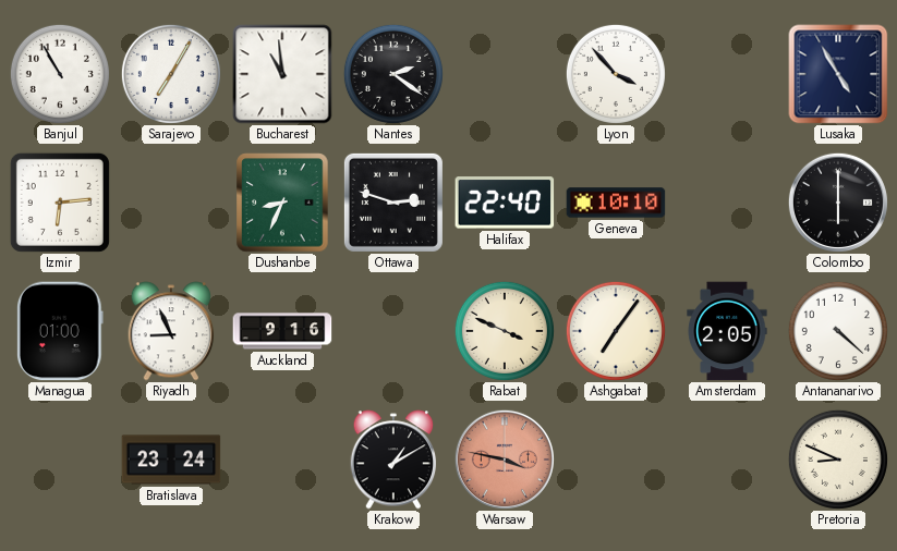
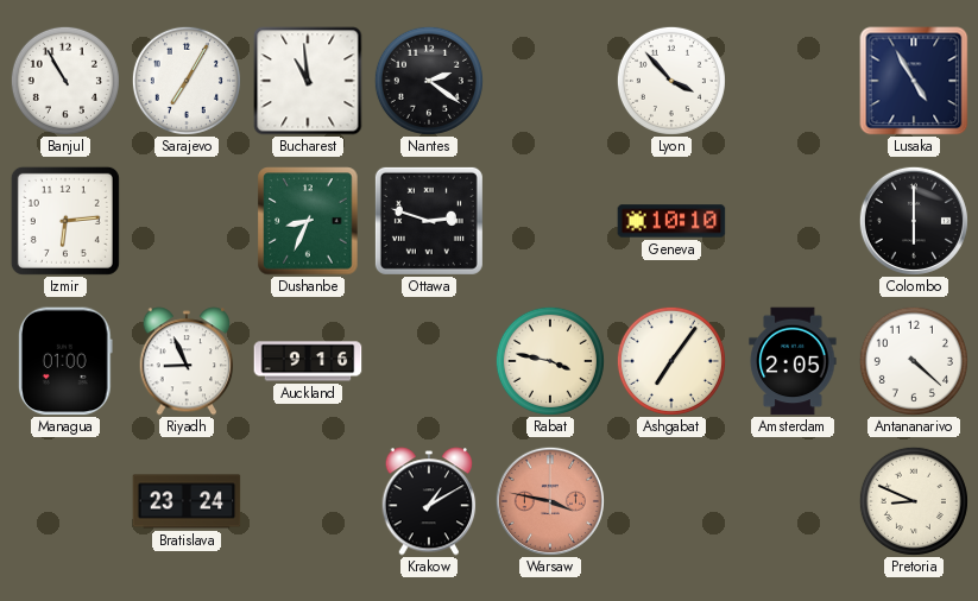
Halifax: 22:40 -> none
Rabat: 3:49 -> 3:47
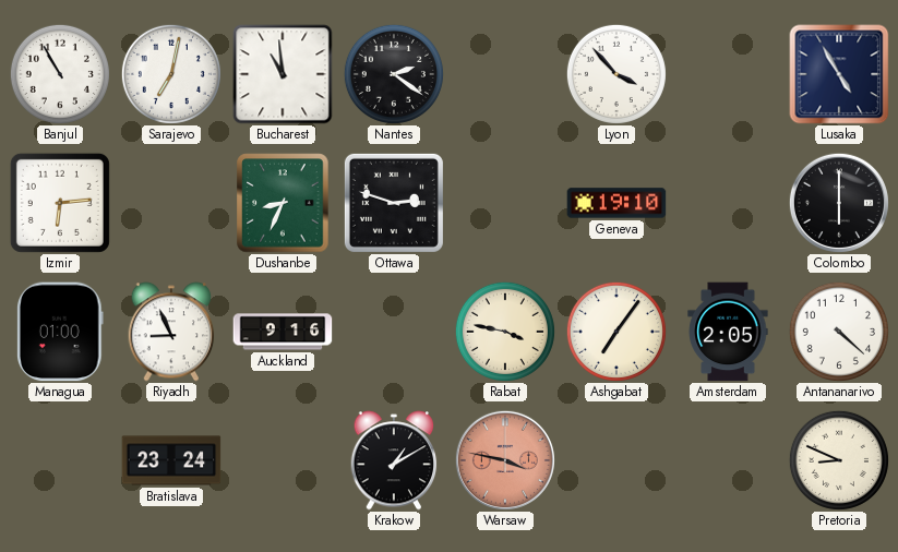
Sarajevo: 7:05 -> 7:02
Geneva: 10:10 -> 19:10
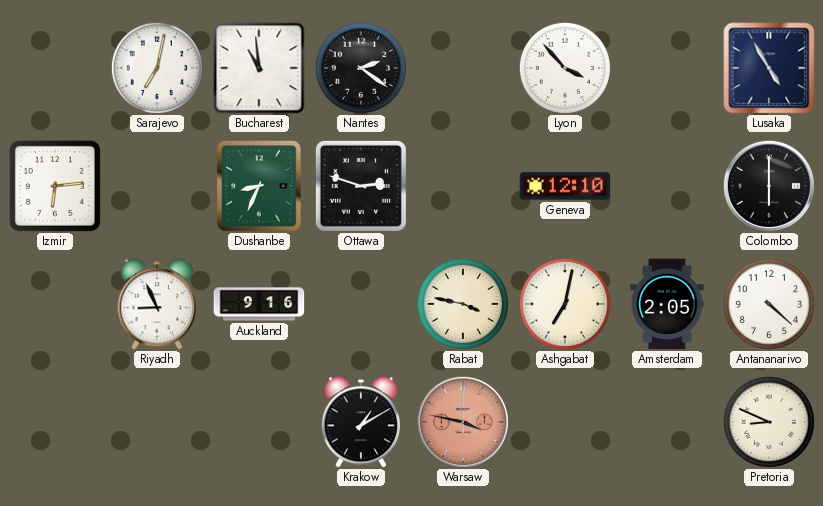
Banjul: 10:55 -> none
Geneva: 19:10 -> 12:10
Managua: 01:00 -> none
Ashgabat: 7:06 -> 7:02
Bratislava: 23:24 -> none
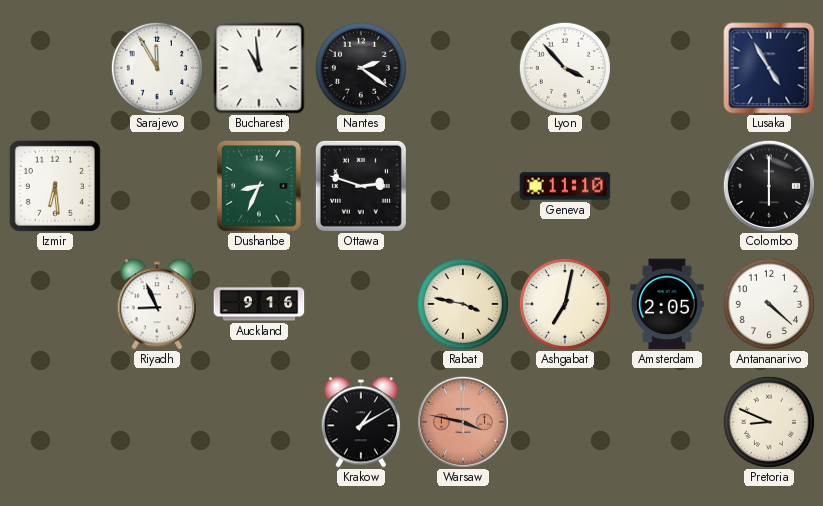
Sarajevo: 7:02 -> 11:55
Izmir: 6:14 -> 6:29
Geneva: 12:10 -> 11:10
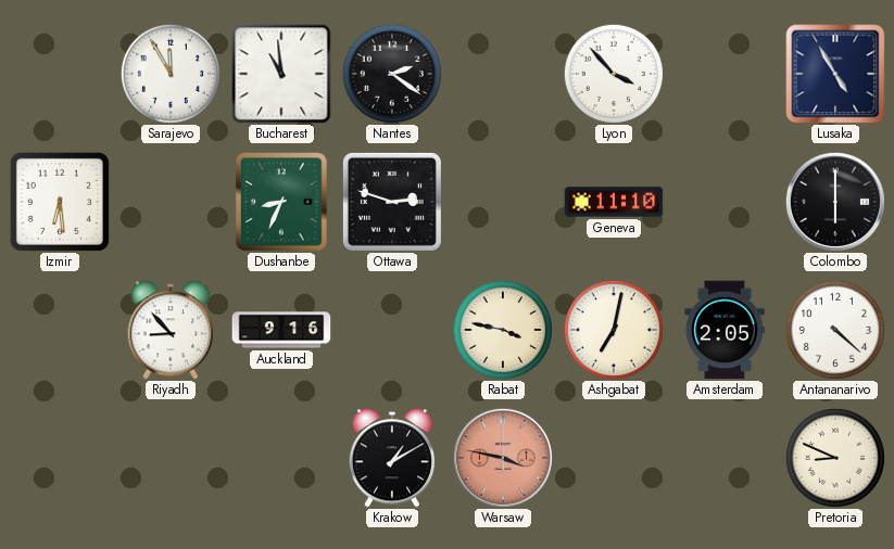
Riyadh: 8:56 -> 8:53
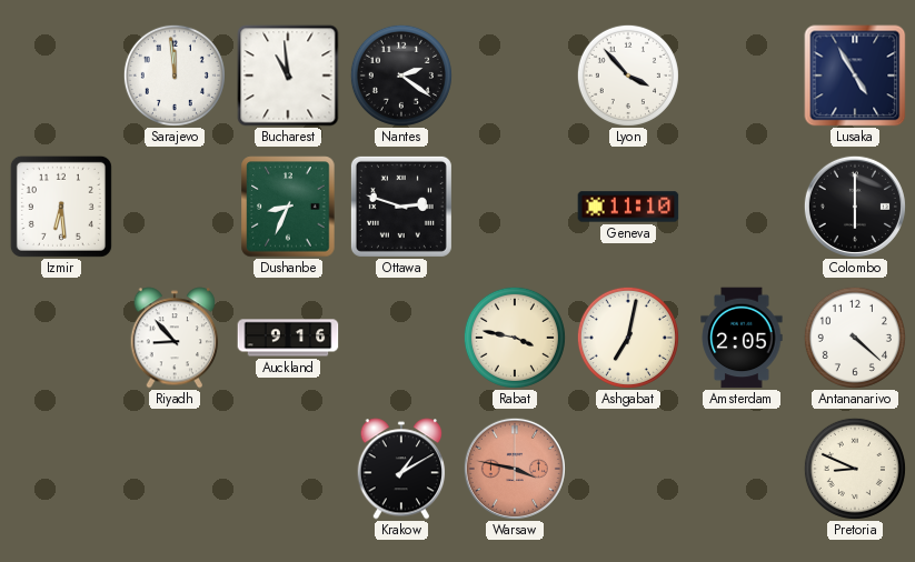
Sarajevo: 11:55 -> 11:59
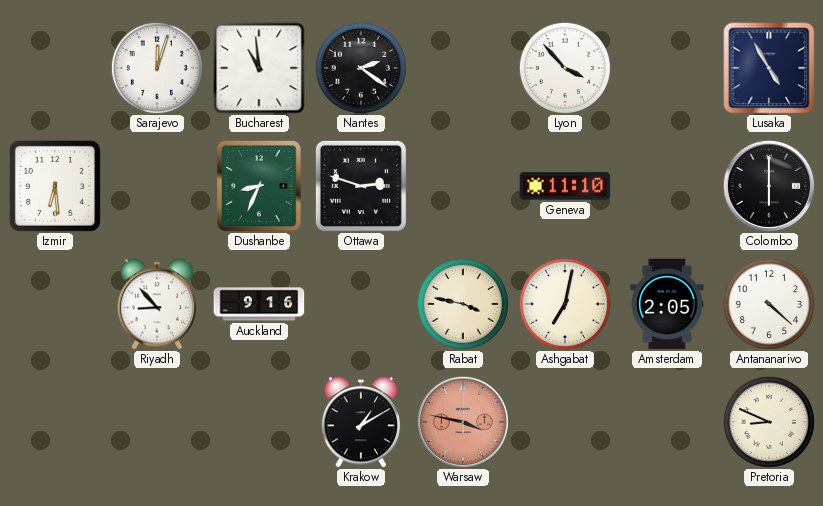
Sarajevo: 11:59 -> 12:03
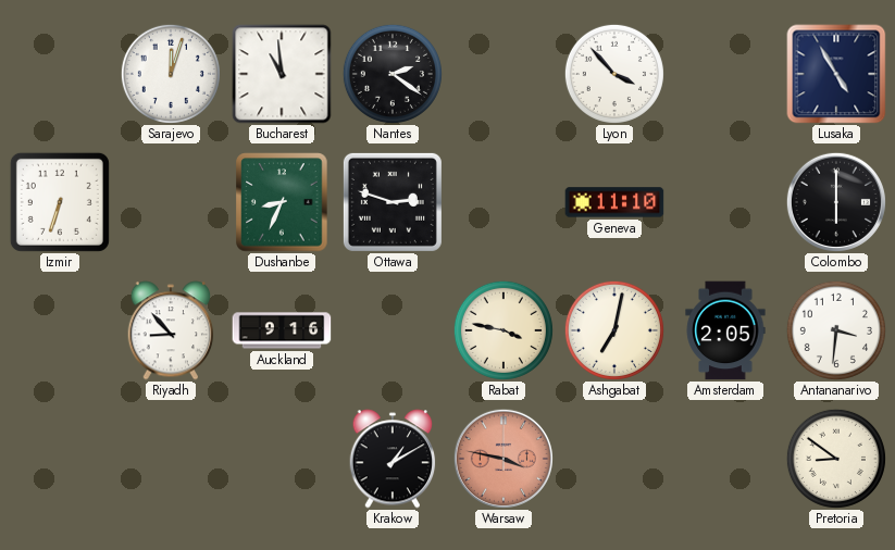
Izmir: 6:29 -> 6:33
Antananarivo: 4:22 -> 3:31
Pretoria: 8:49 -> 8:51
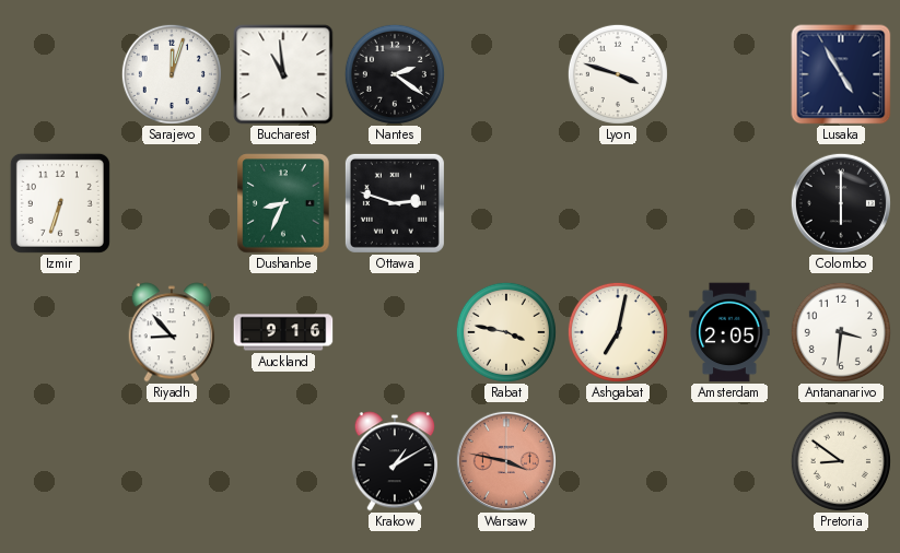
Lyon: 3:53 -> 3:48
Geneva: 11:10 -> none
